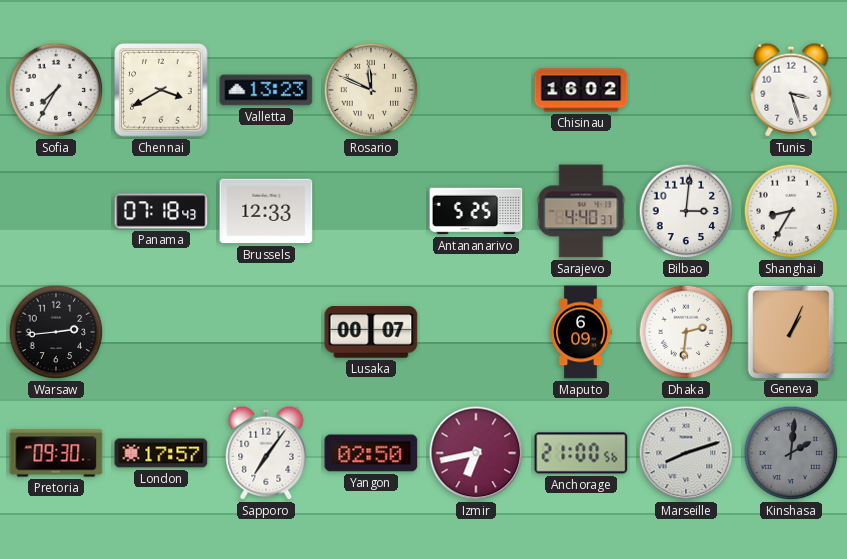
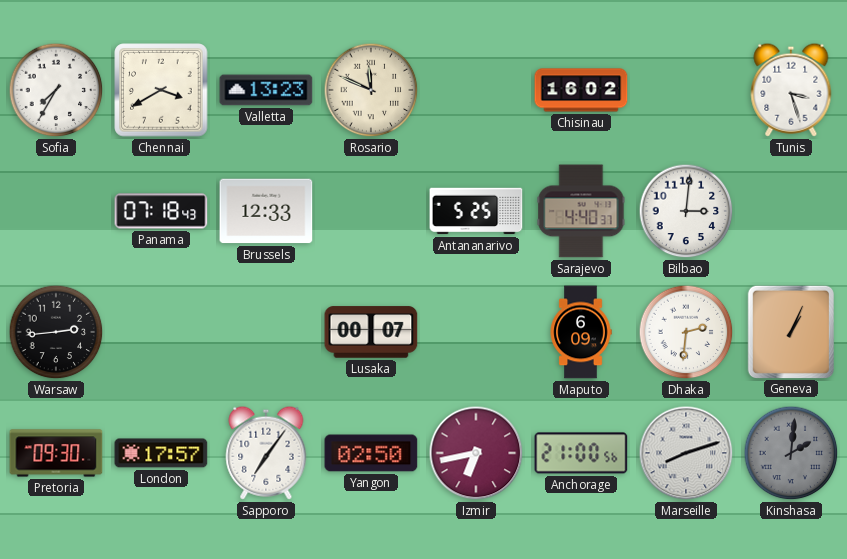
Shanghai: 8:35 -> none
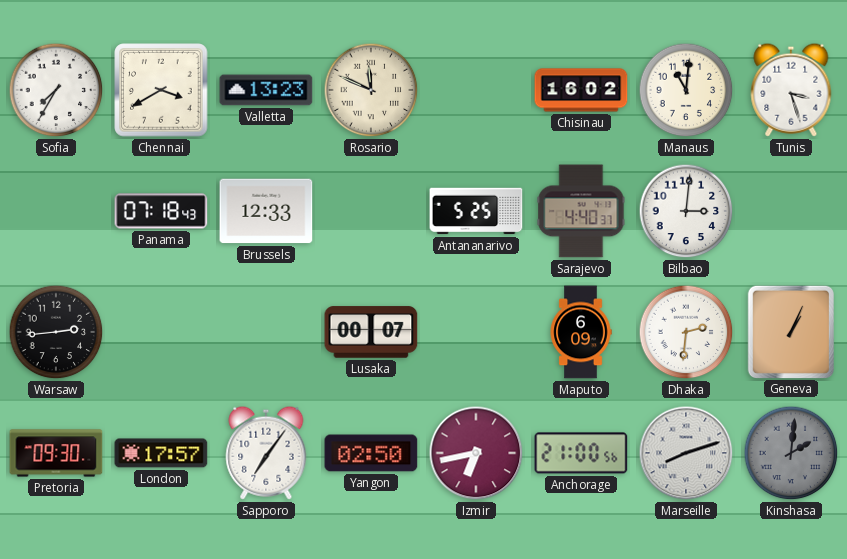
Manaus: none -> 11:01
